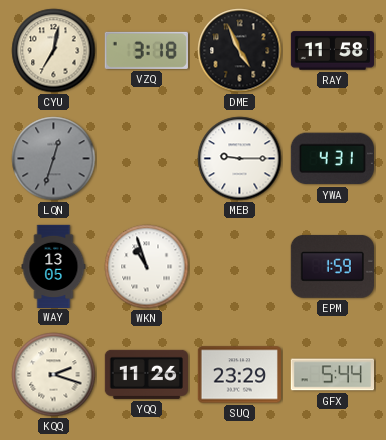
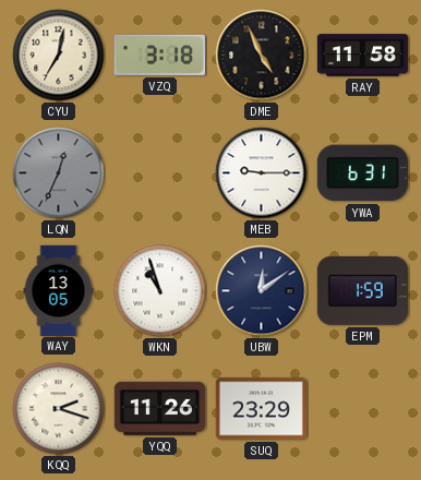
LQN: 12:33 -> 12:34
YWA: 4:31 -> 6:31
UBW: none -> 12:09
GFX: 5:44 -> none
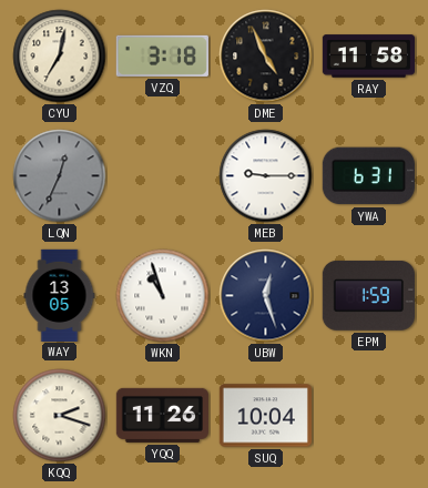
UBW: 12:09 -> 12:27
SUQ: 23:29 -> 10:04
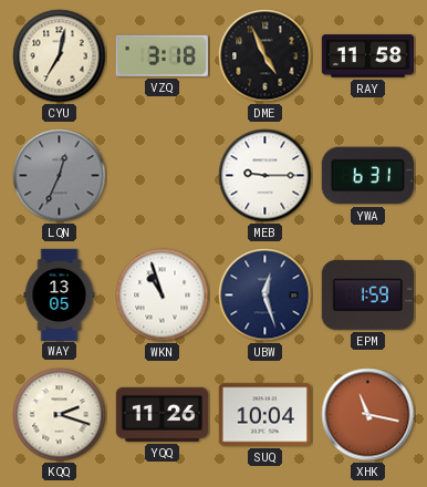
XHK: none -> 11:17
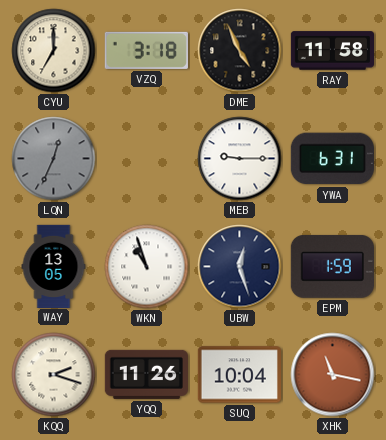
CYU: 7:02 -> 7:00
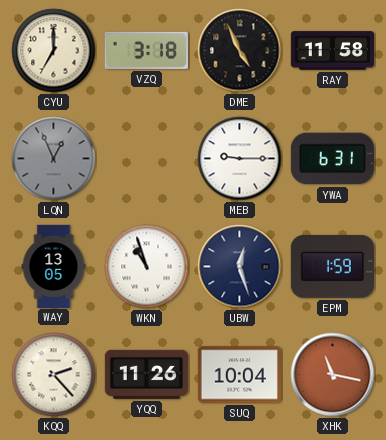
LQN: 12:34 -> 12:56
KQQ: 2:18 -> 2:23
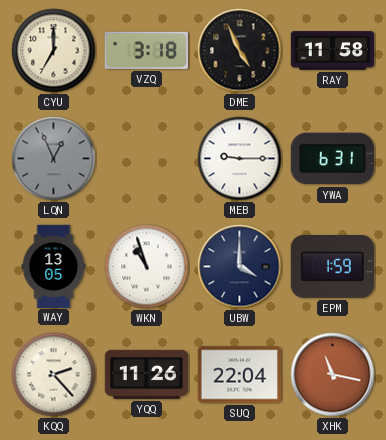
UBW: 12:27 -> 4:00
SUQ: 10:04 -> 22:04
